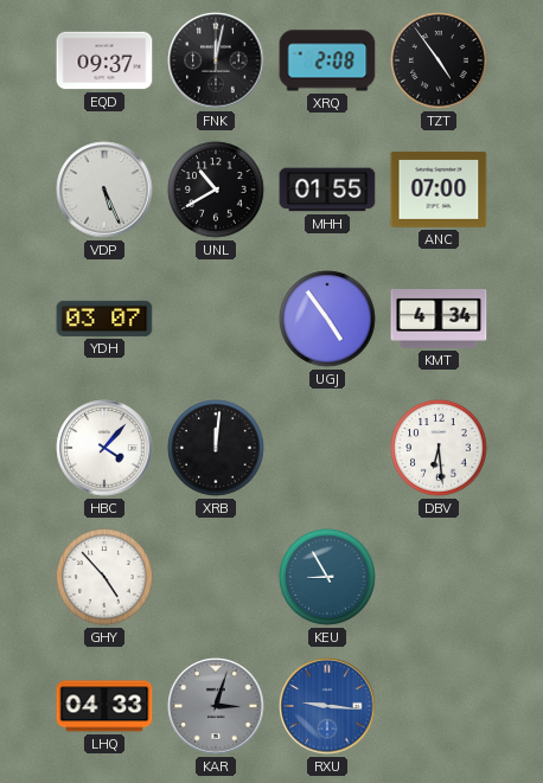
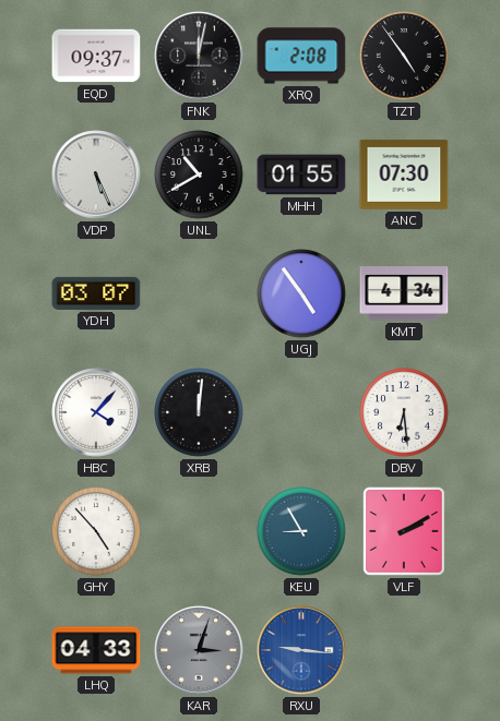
ANC: 07:00 -> 07:30
VLF: none -> 2:10
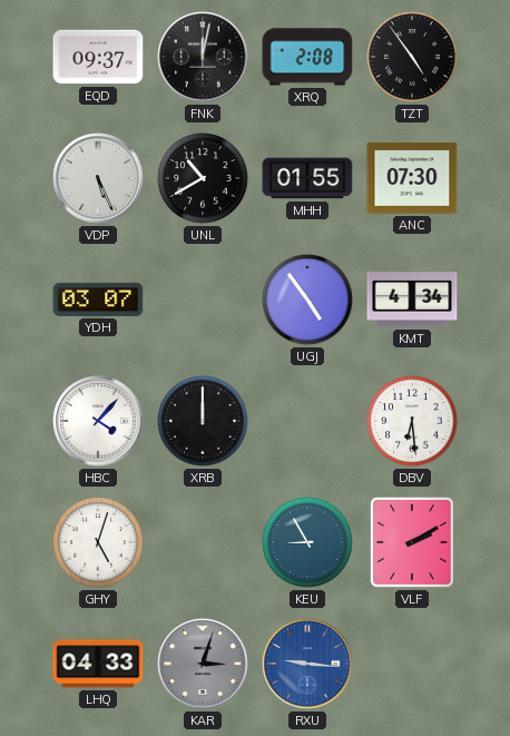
XRB: 12:01 -> 12:00
GHY: 4:53 -> 5:03
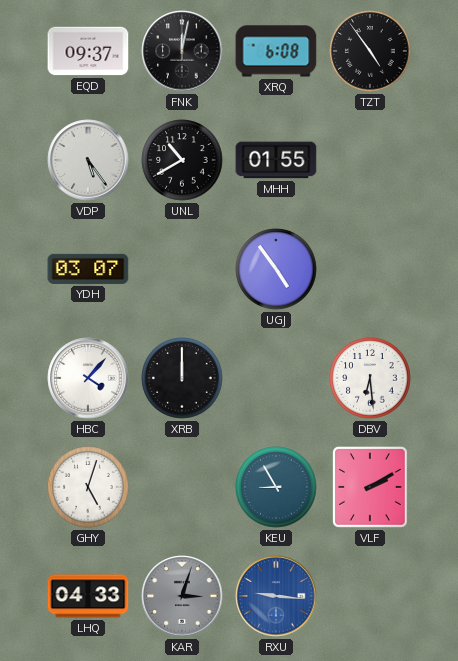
XRQ: 2:08 -> 6:08
VDP: 5:26 -> 5:24
ANC: 07:30 -> none
KMT: 4:34 -> none
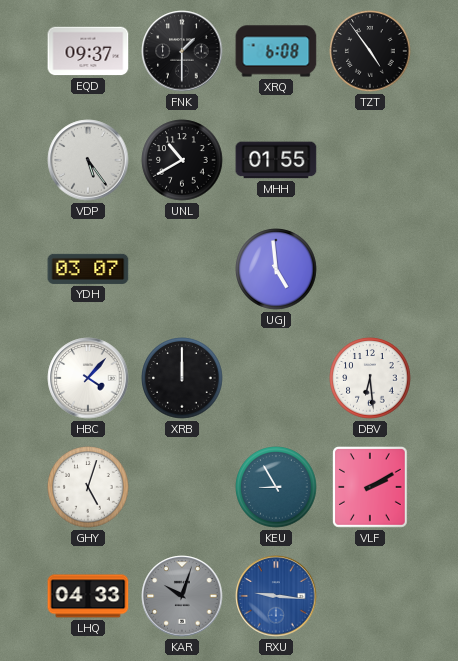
FNK: 12:02 -> 1:30
UGJ: 4:54 -> 4:59
KAR: 3:03 -> 10:03
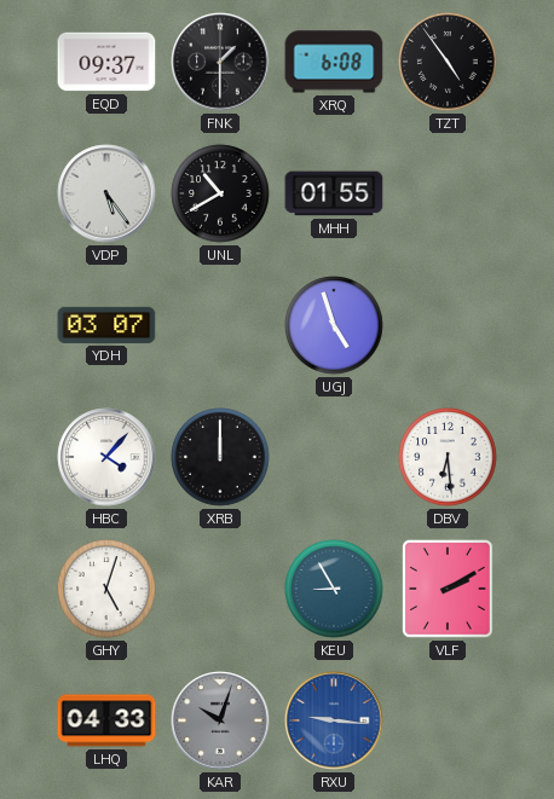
UGJ: 4:59 -> 4:57
